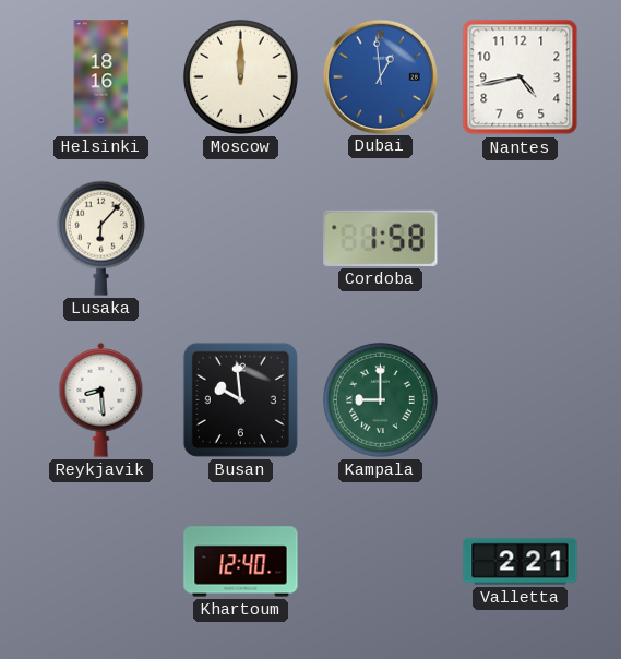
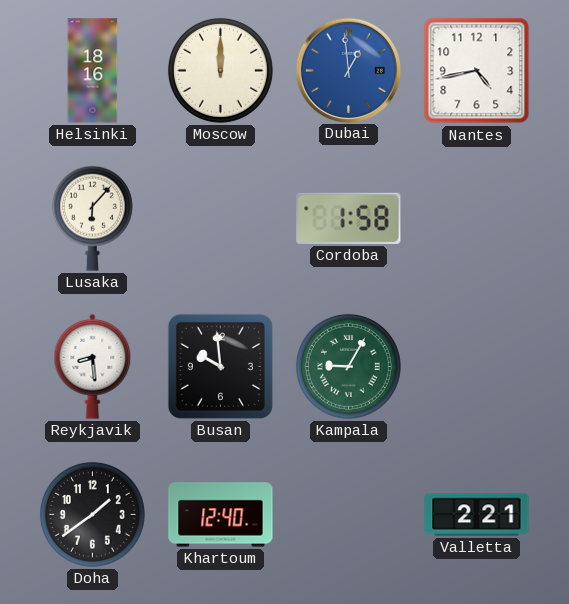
Kampala: 9:00 -> 9:05
Doha: none -> 1:39
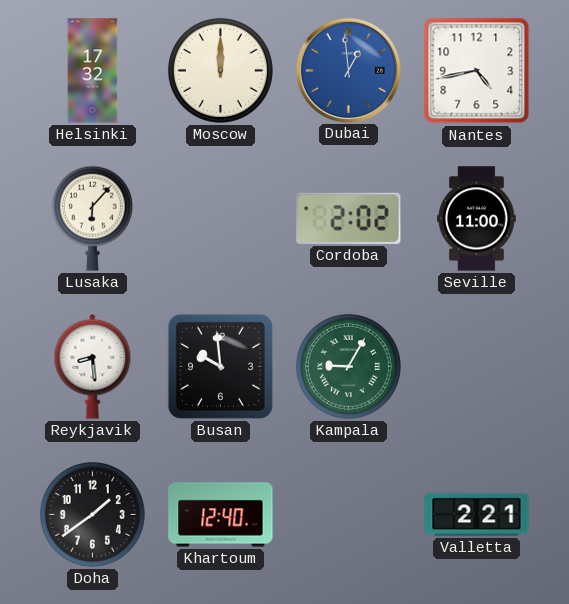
Helsinki: 18:16 -> 17:32
Cordoba: 1:58 -> 2:02
Seville: none -> 11:00
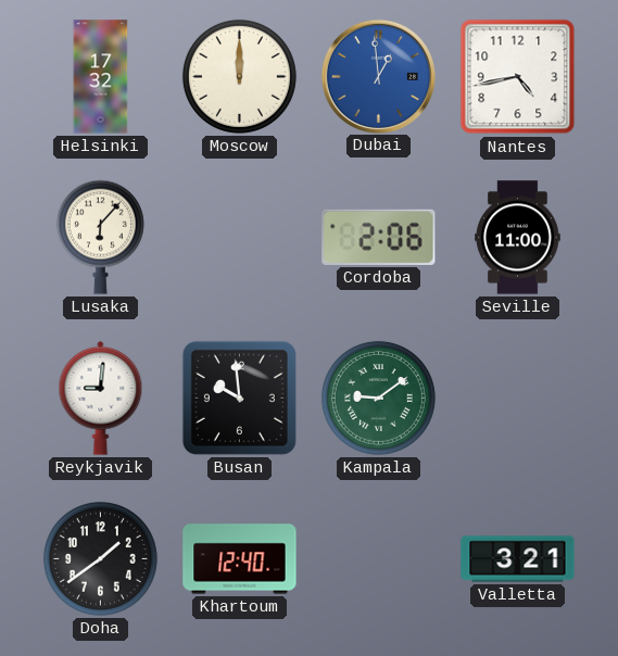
Cordoba: 2:02 -> 2:06
Reykjavik: 8:29 -> 9:01
Kampala: 9:05 -> 9:09
Valletta: 2:21 -> 3:21
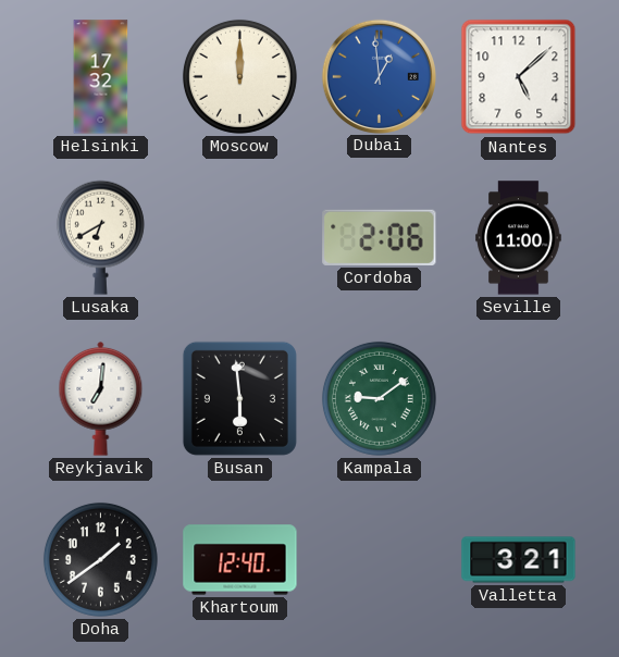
Nantes: 4:43 -> 5:08
Lusaka: 6:07 -> 6:40
Reykjavik: 9:01 -> 7:01
Busan: 9:59 -> 5:59
